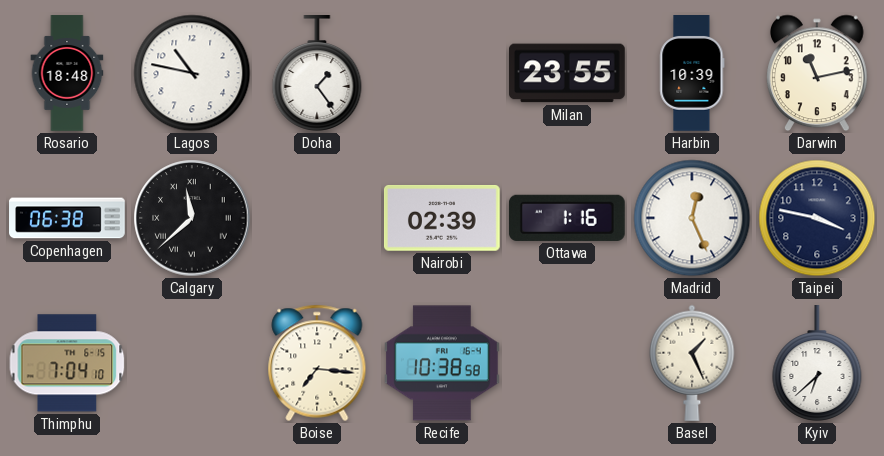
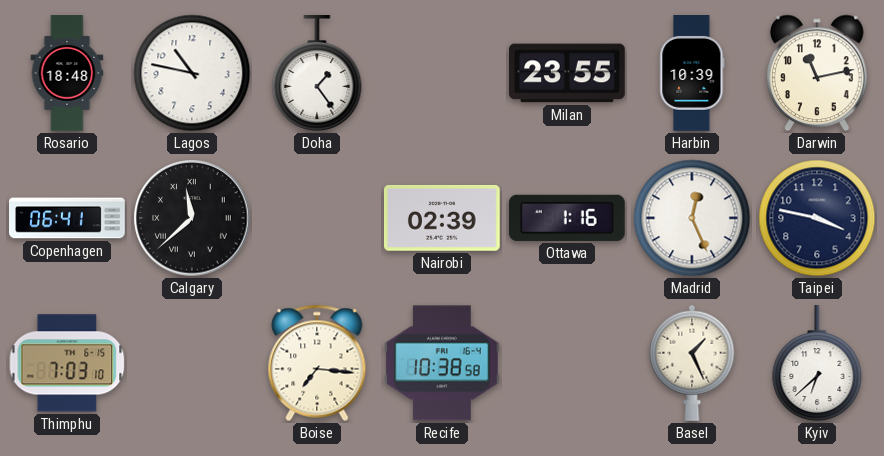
Copenhagen: 06:38 -> 06:41
Thimphu: 7:04 -> 7:03
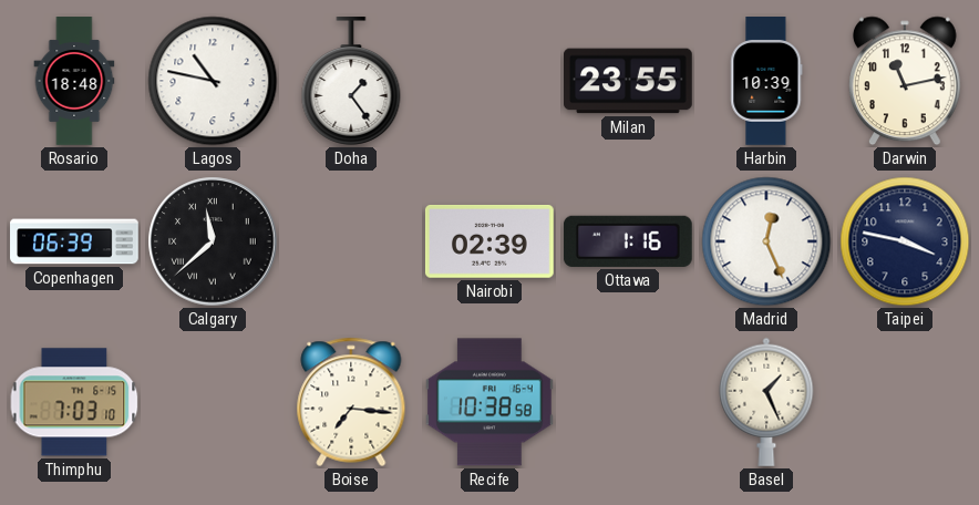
Copenhagen: 06:41 -> 06:39
Kyiv: 6:38 -> none
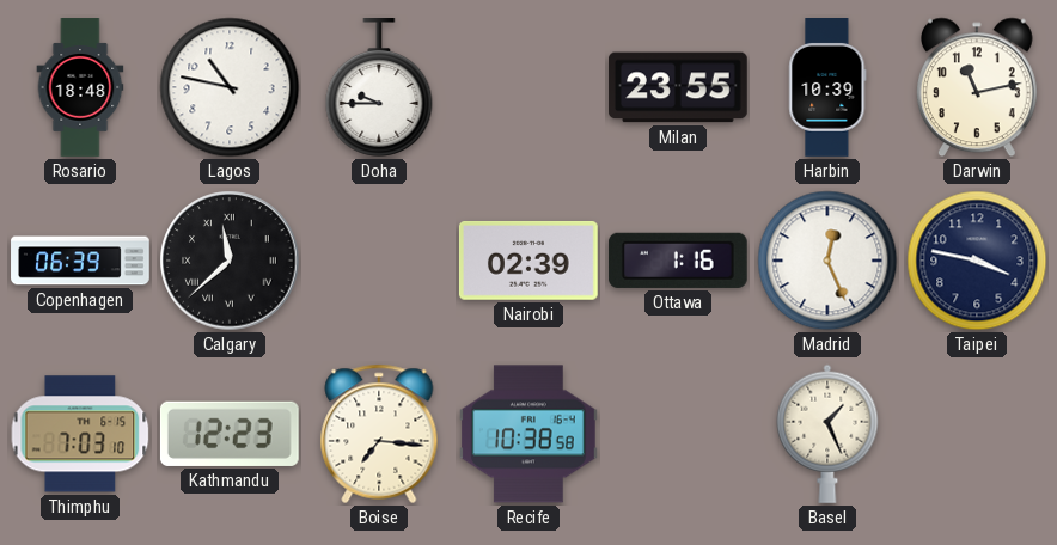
Doha: 1:24 -> 9:45
Kathmandu: none -> 12:23
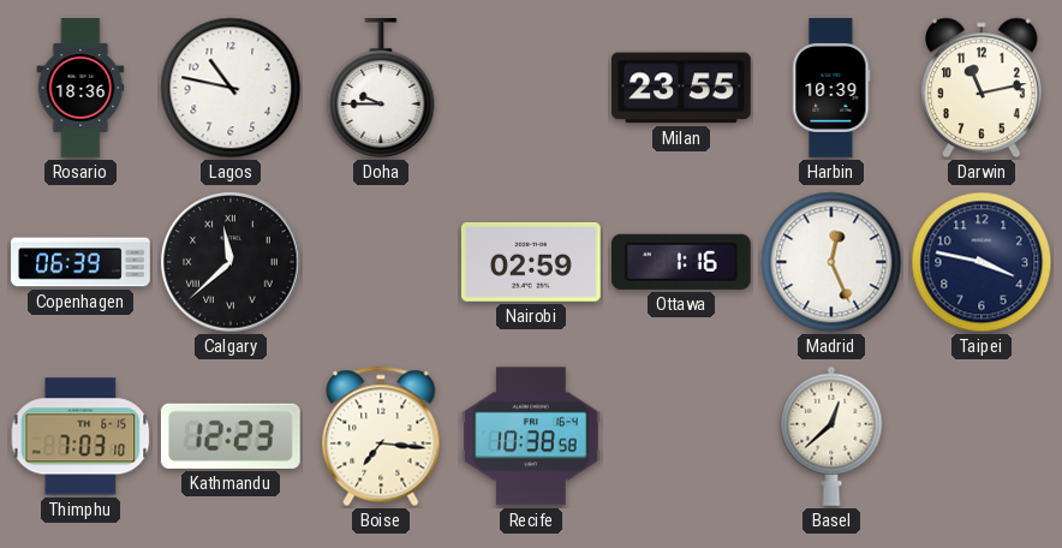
Rosario: 18:48 -> 18:36
Nairobi: 02:39 -> 02:59
Basel: 1:26 -> 12:38
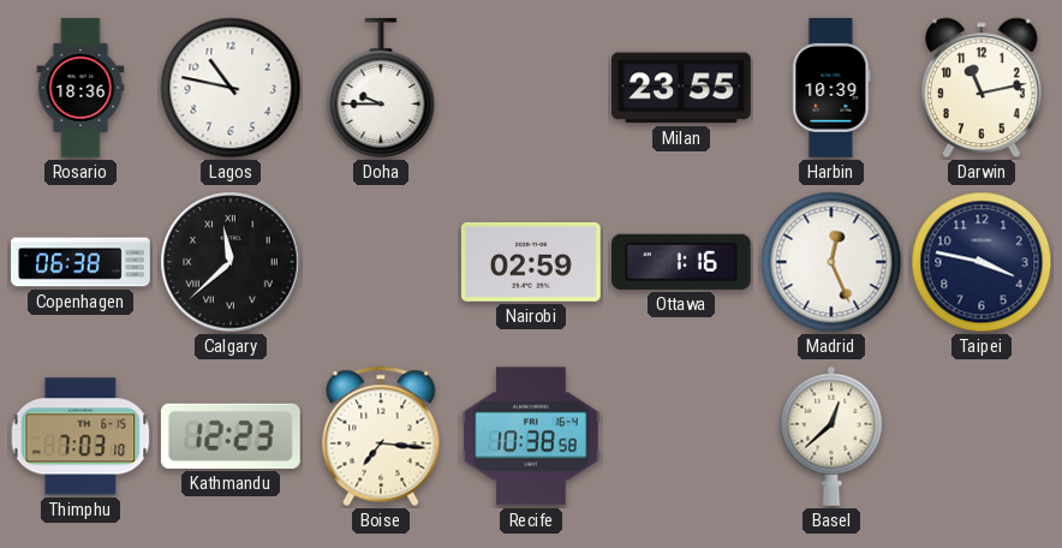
Copenhagen: 06:39 -> 06:38
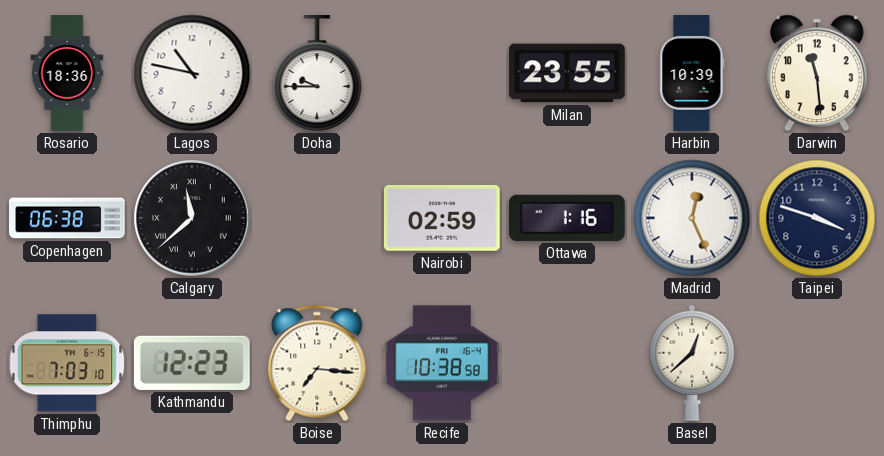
Darwin: 11:13 -> 11:29
Taipei: 3:47 -> 3:48
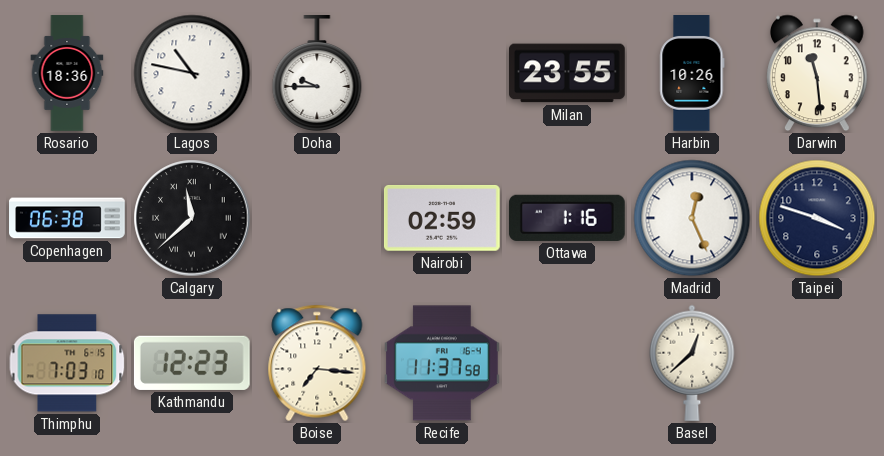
Harbin: 10:39 -> 10:26
Recife: 10:38 -> 11:37
